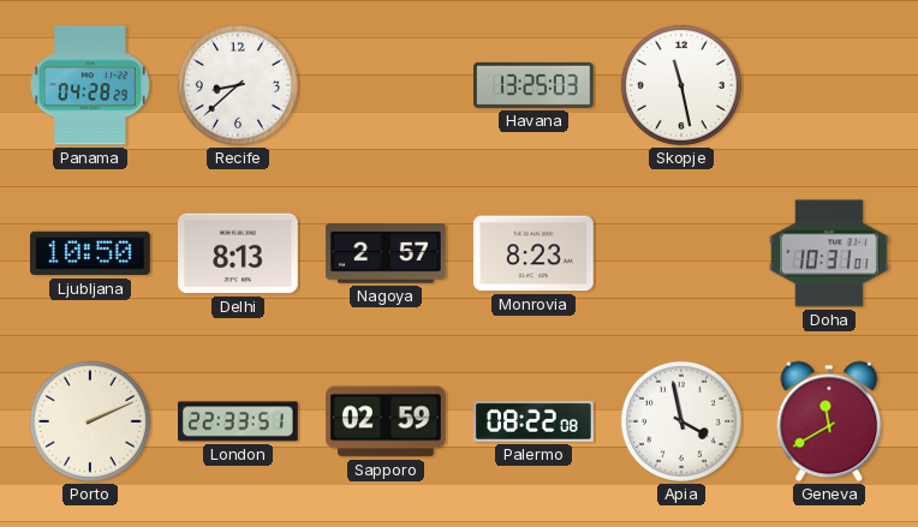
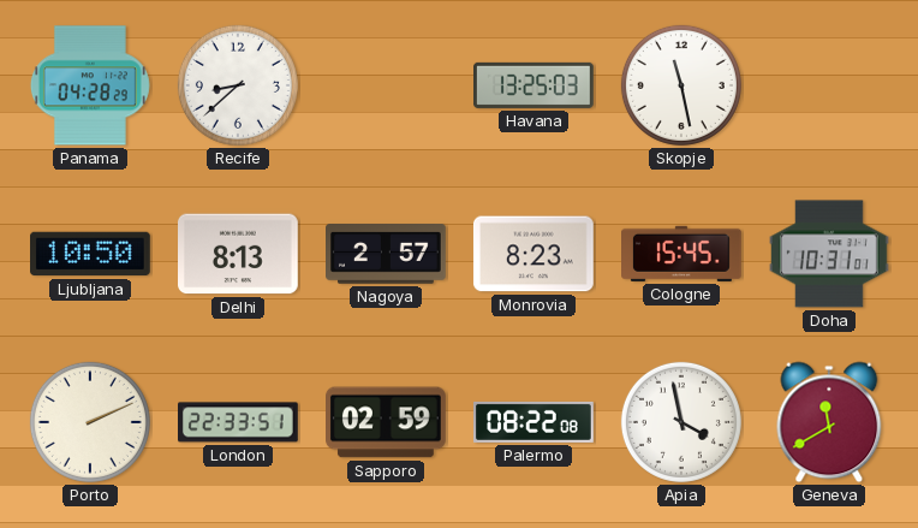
Cologne: none -> 15:45
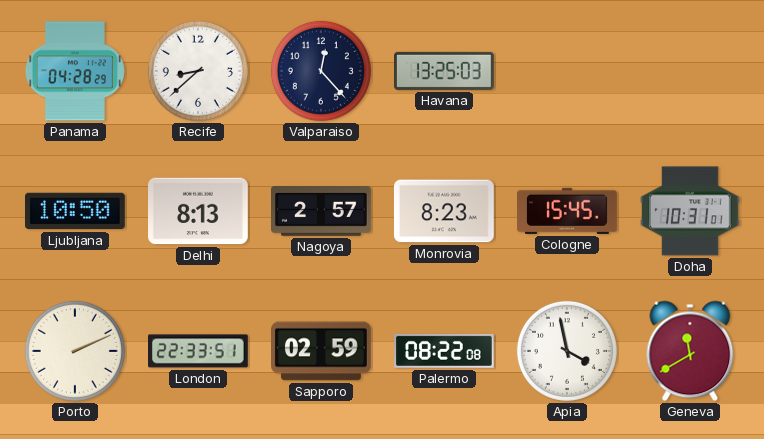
Valparaiso: none -> 12:23
Skopje: 11:28 -> none
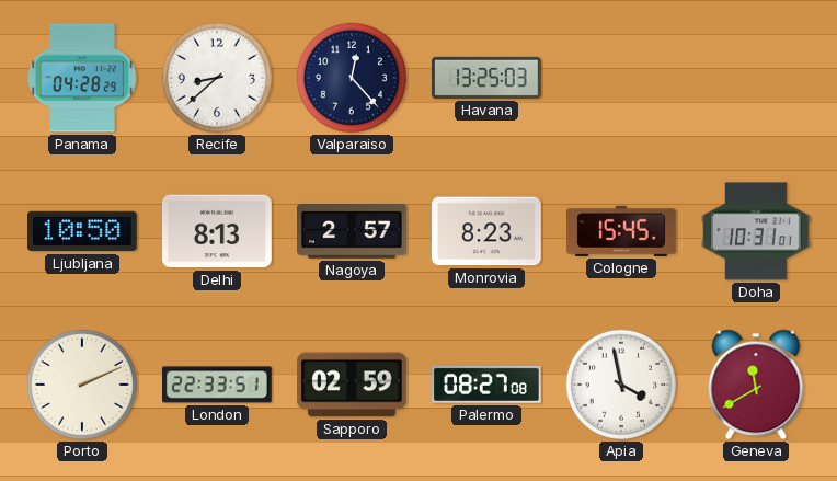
Palermo: 08:22 -> 08:27
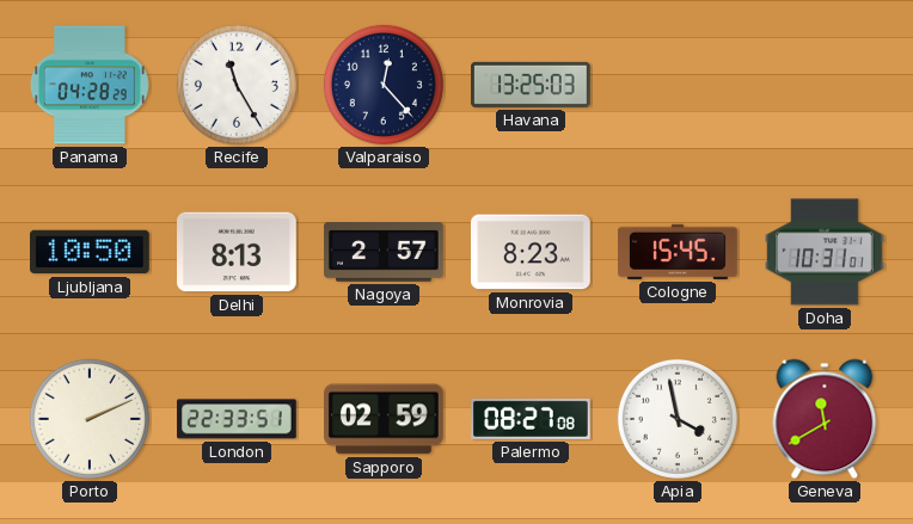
Recife: 8:38 -> 11:25
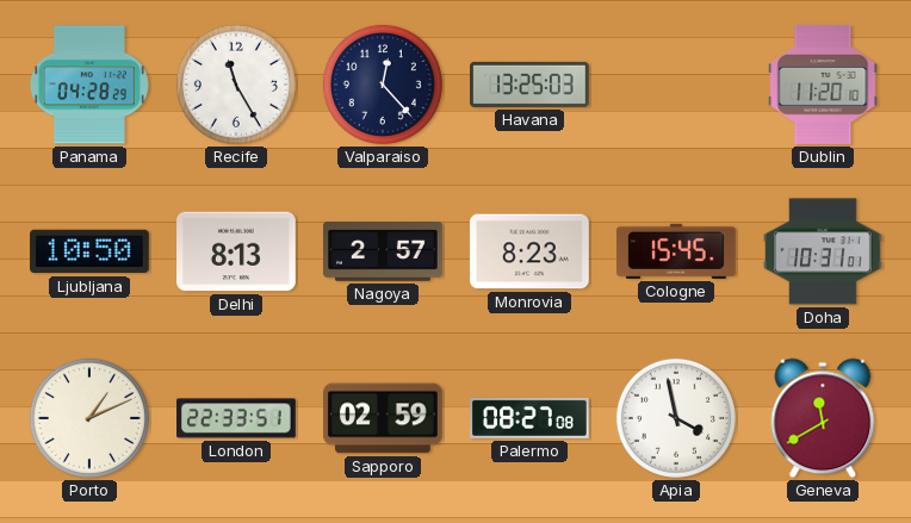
Dublin: none -> 11:20
Porto: 2:11 -> 1:11
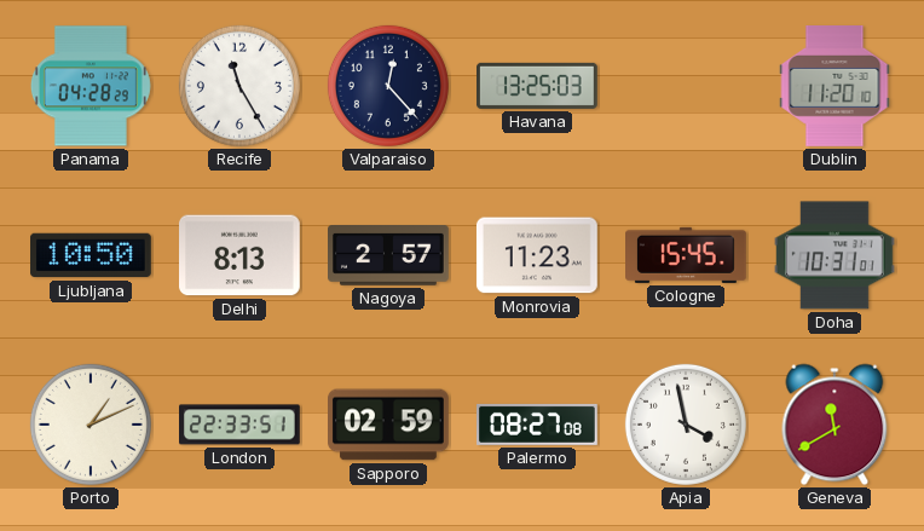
Monrovia: 8:23 -> 11:23
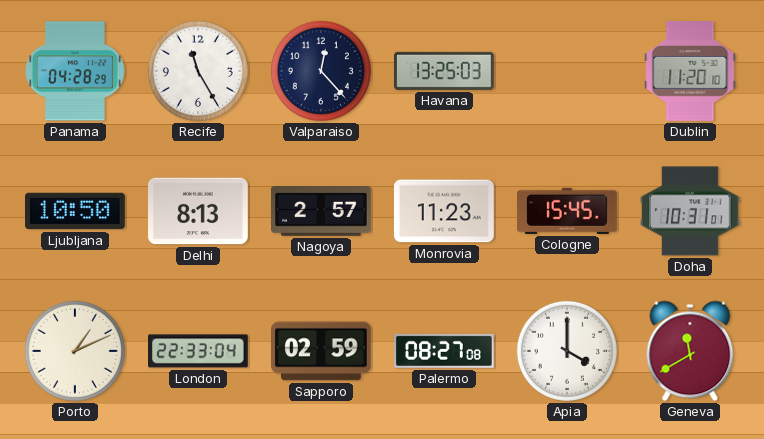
London: 22:33:51 -> 22:33:04
Apia: 3:58 -> 4:00
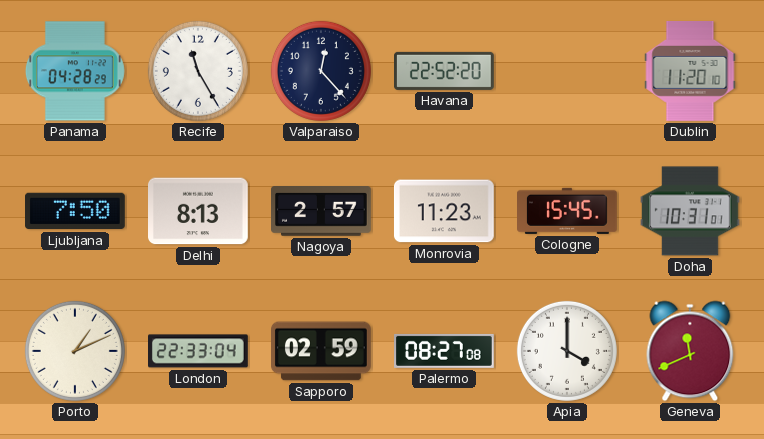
Havana: 13:25 -> 22:52
Ljubljana: 10:50 -> 7:50
Geneva: 11:40 -> 11:41
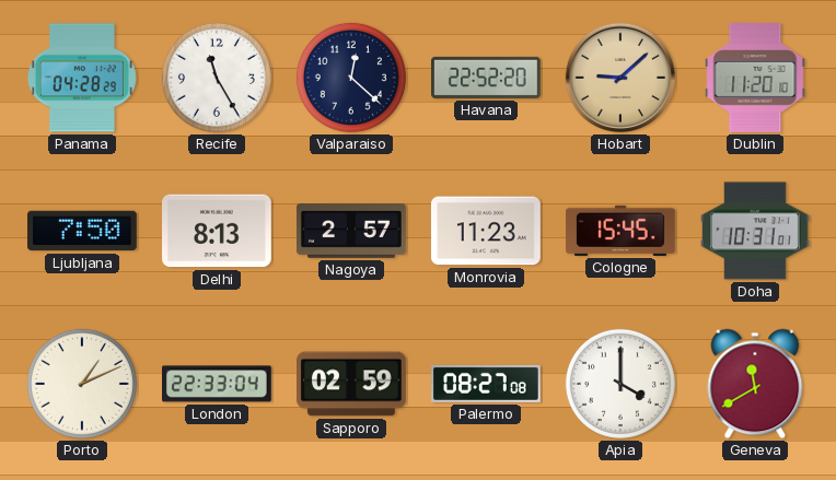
Valparaiso: 12:23 -> 12:22
Hobart: none -> 9:08
Geneva: 11:41 -> 11:40
